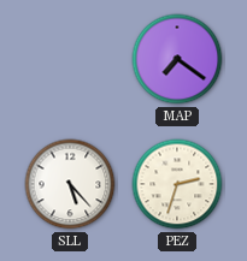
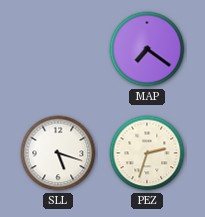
SLL: 5:23 -> 5:18
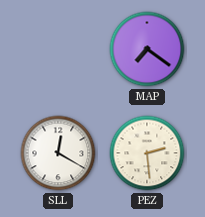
SLL: 5:18 -> 12:20
PEZ: 2:33 -> 2:29
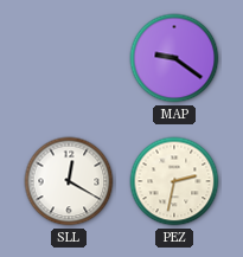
MAP: 7:21 -> 9:21
PEZ: 2:29 -> 2:32
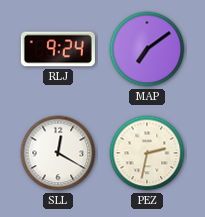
RLJ: none -> 9:24
MAP: 9:21 -> 7:09
